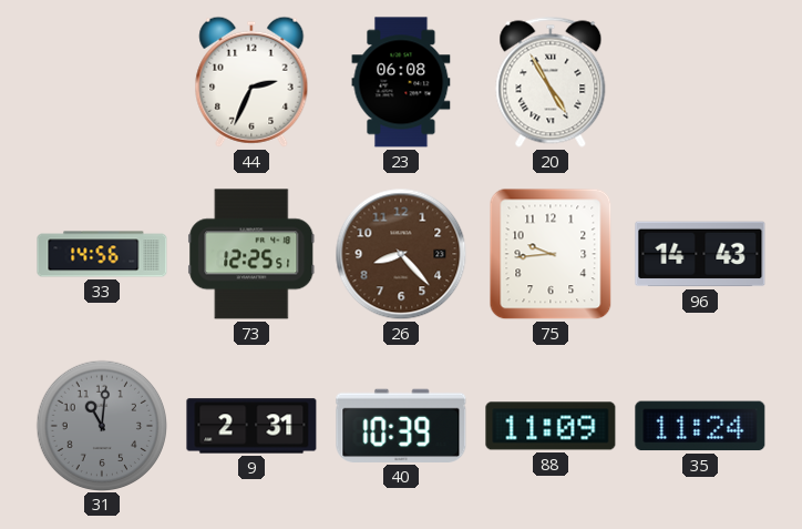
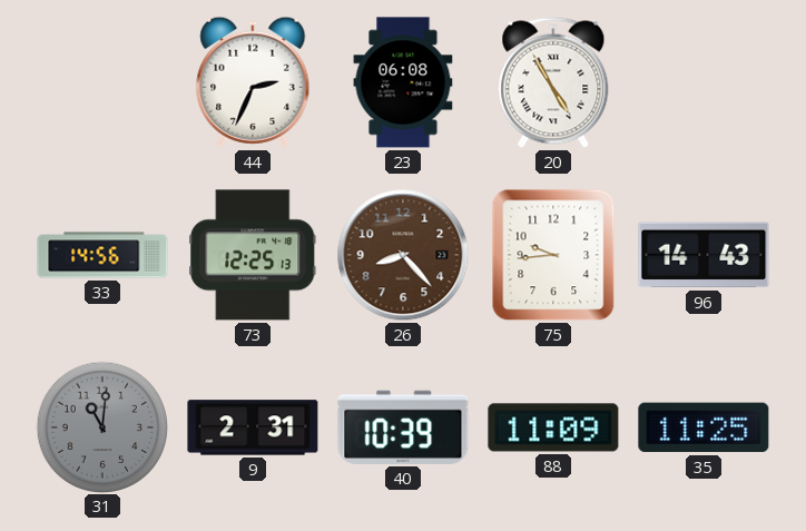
73: 12:25:51 -> 12:25:13
35: 11:24 -> 11:25
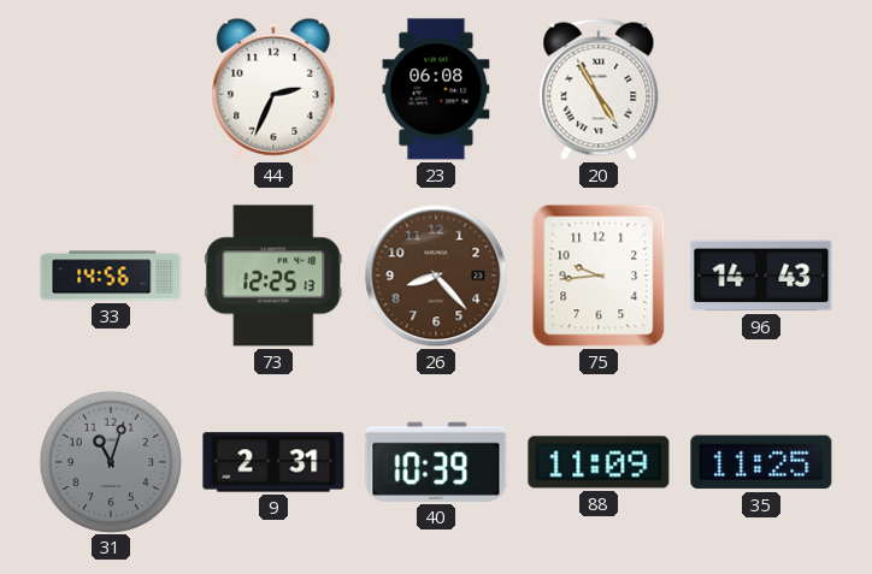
31: 11:01 -> 11:03
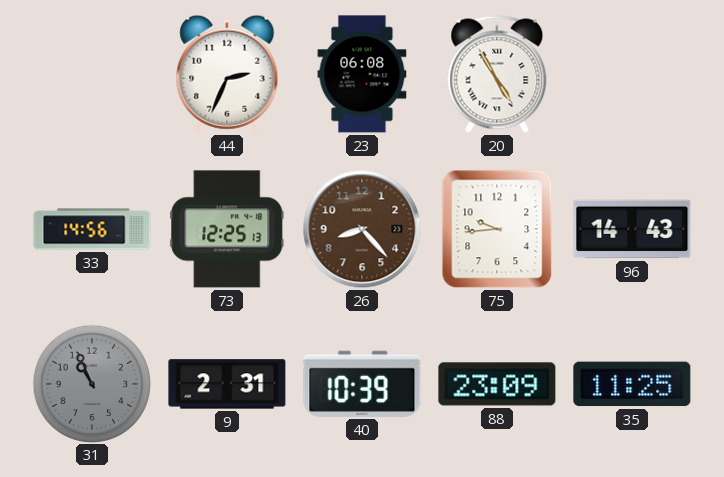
31: 11:03 -> 10:56
88: 11:09 -> 23:09
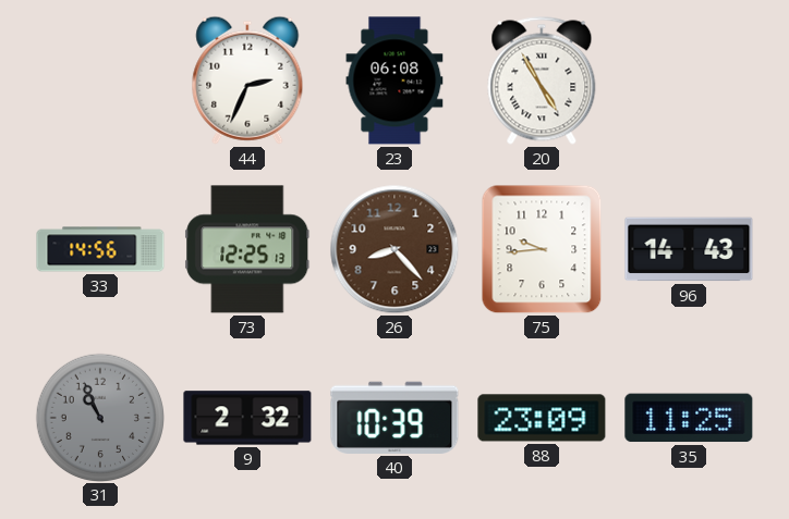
9: 2:31 -> 2:32
